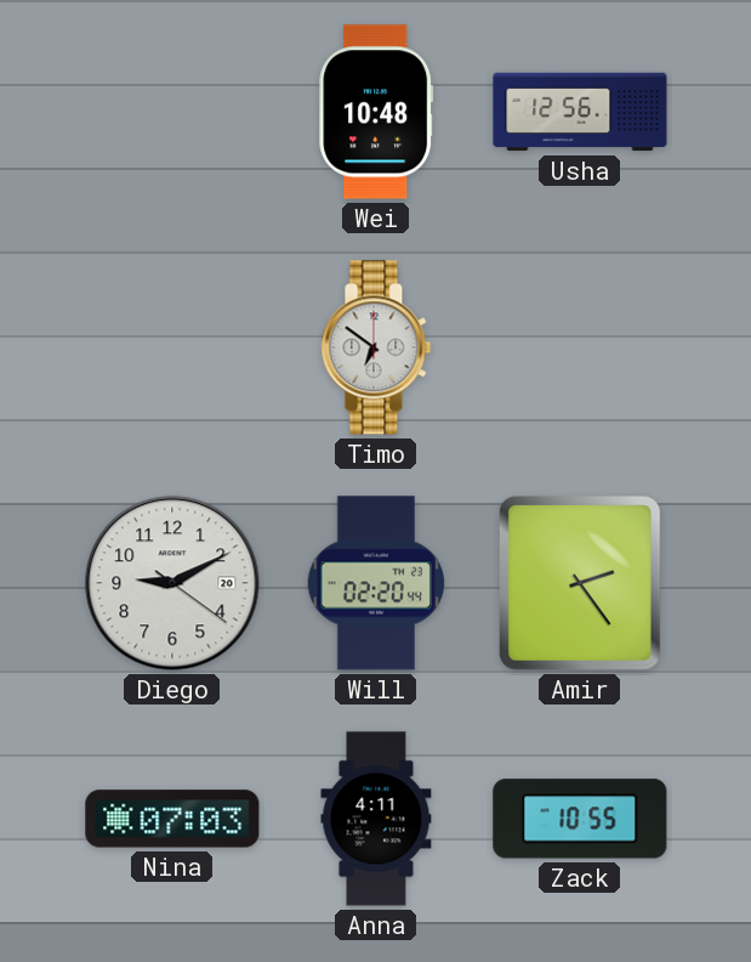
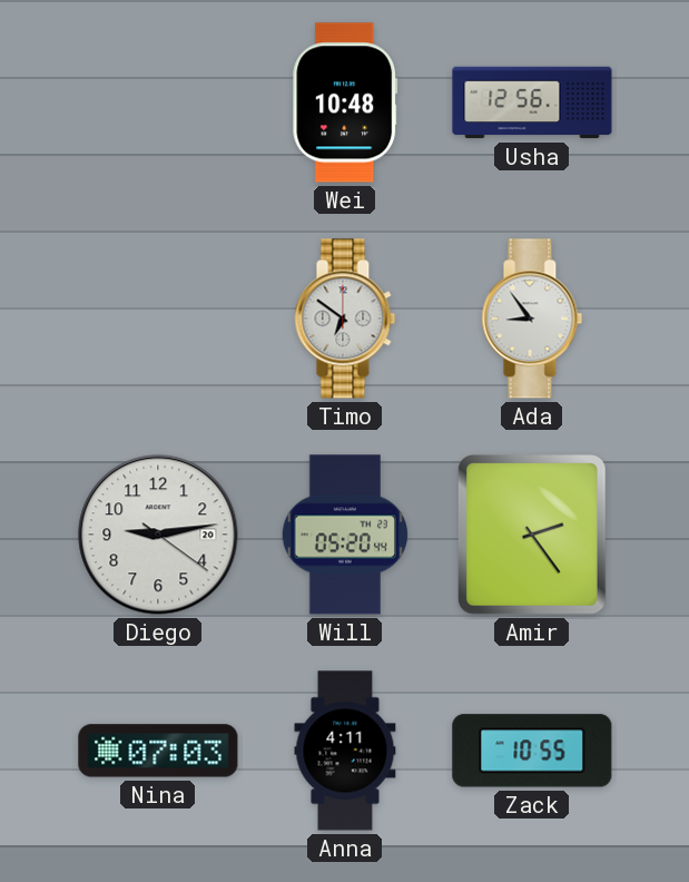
Ada: none -> 8:54
Diego: 9:10 -> 9:13
Will: 02:20 -> 05:20
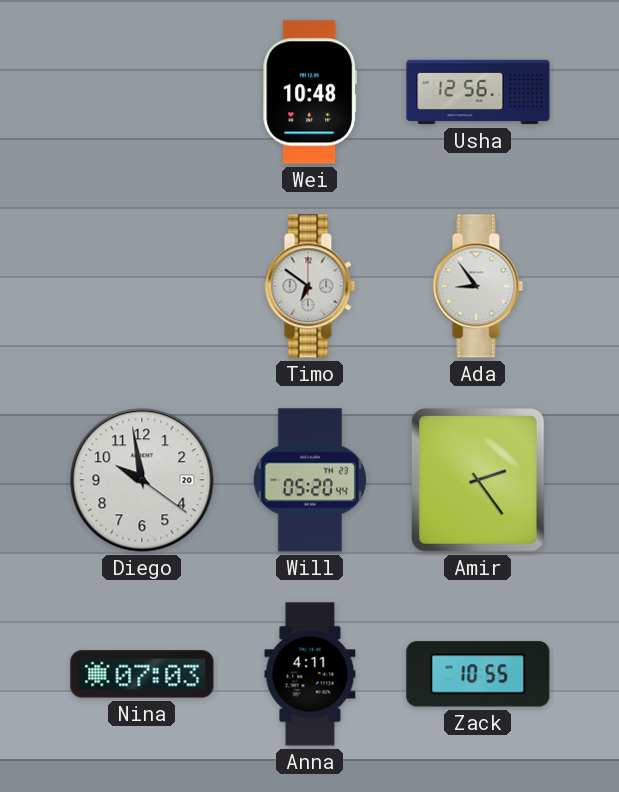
Diego: 9:13 -> 9:58
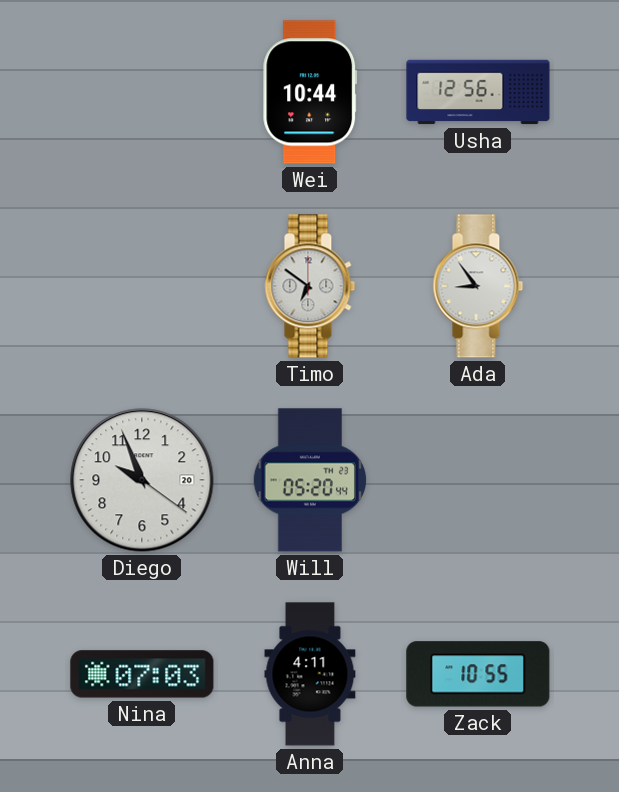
Wei: 10:48 -> 10:44
Diego: 9:58 -> 9:56
Amir: 2:24 -> none
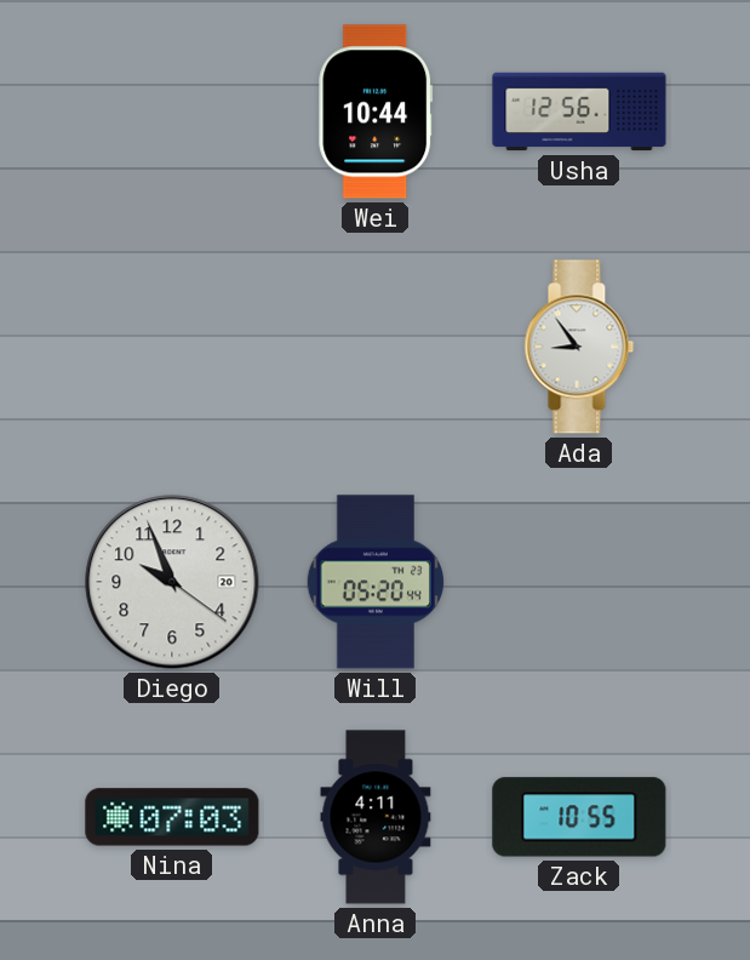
Timo: 6:51 -> none
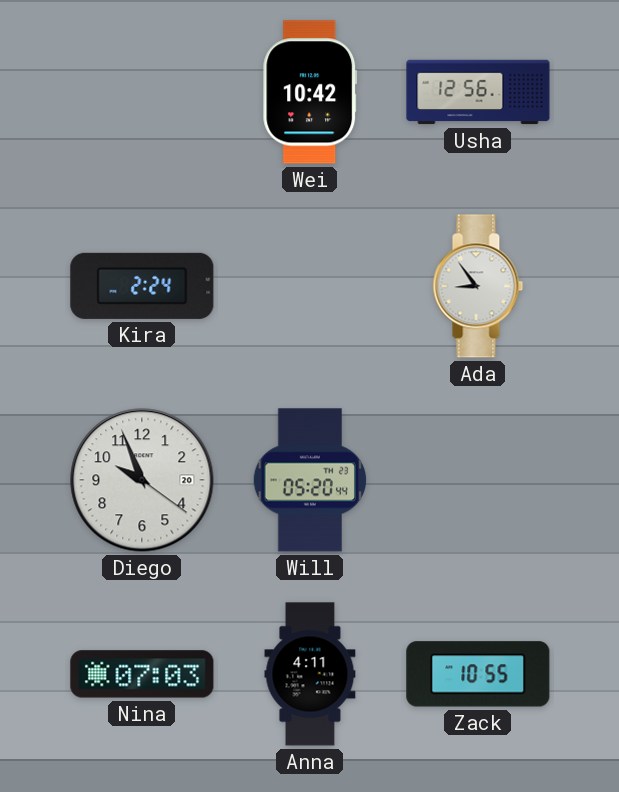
Wei: 10:44 -> 10:42
Kira: none -> 2:24
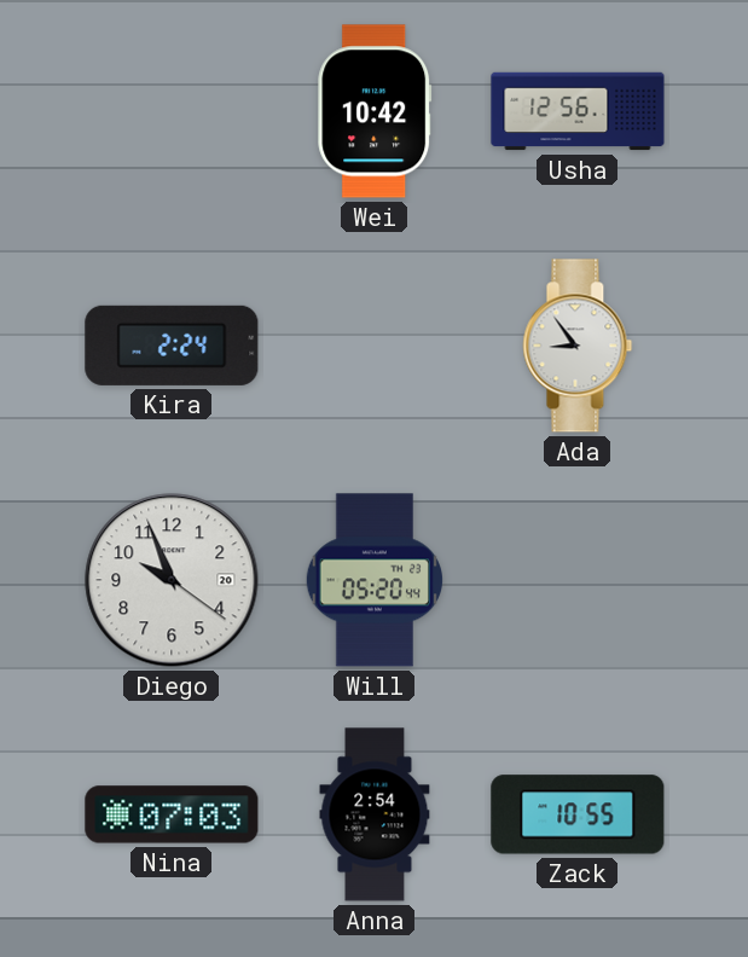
Anna: 4:11 -> 2:54
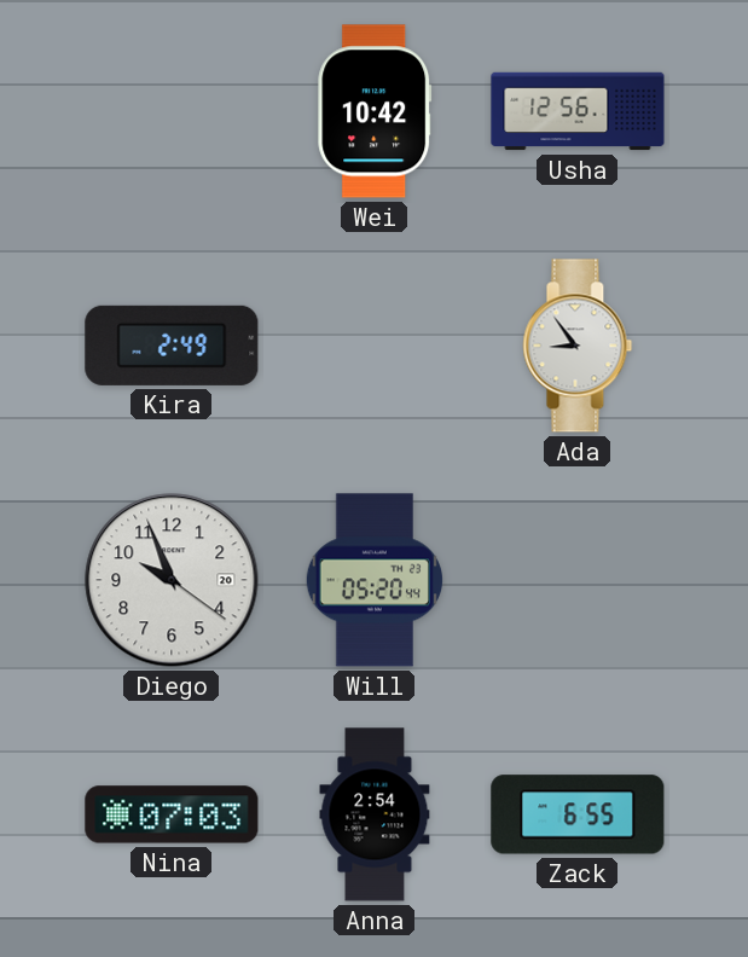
Kira: 2:24 -> 2:49
Zack: 10:55 -> 6:55
